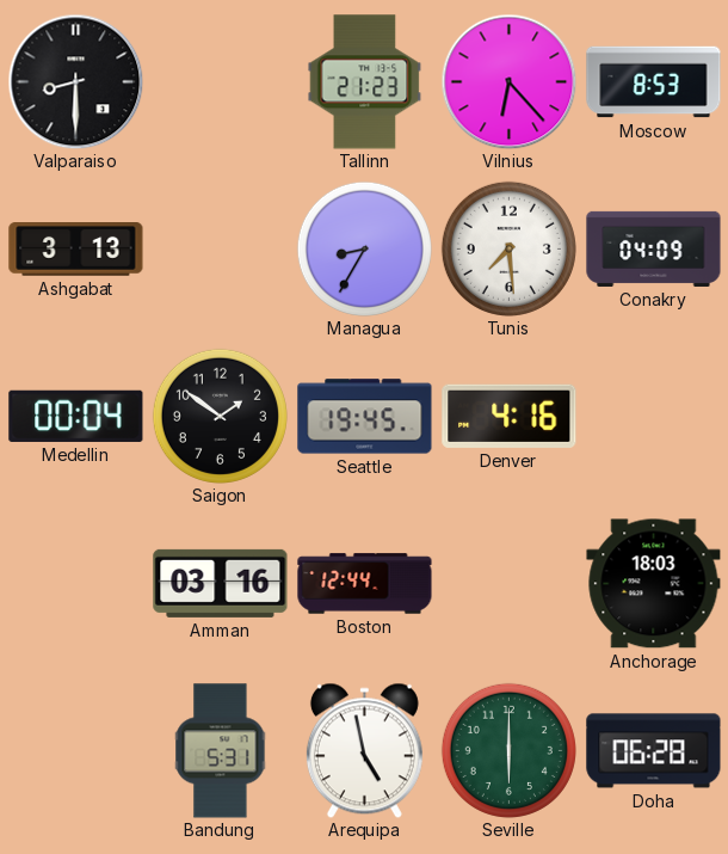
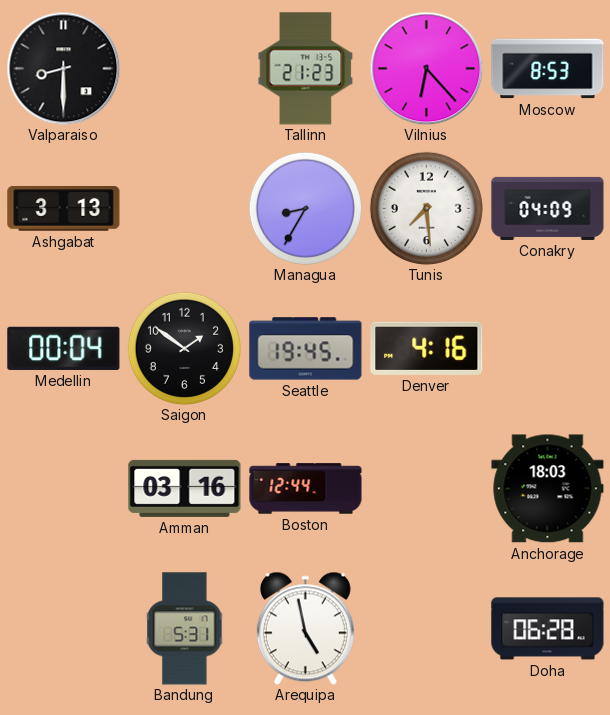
Seville: 6:00 -> none
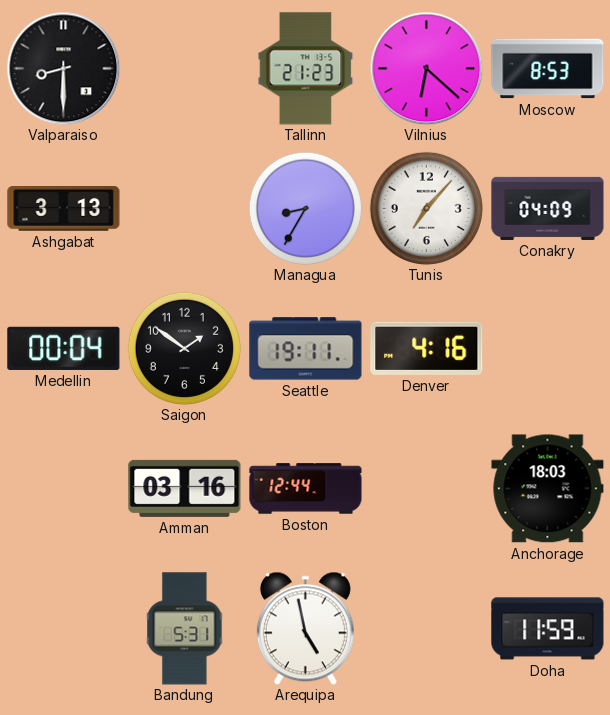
Vilnius: 6:23 -> 6:22
Tunis: 7:29 -> 7:07
Seattle: 19:45 -> 19:11
Doha: 06:28 -> 11:59
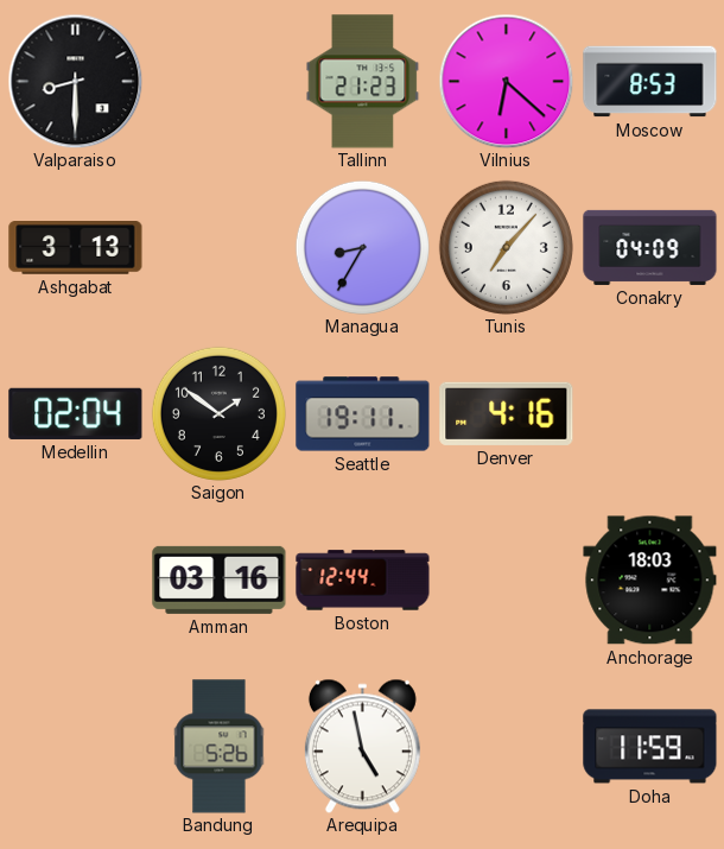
Medellin: 00:04 -> 02:04
Bandung: 5:31 -> 5:26
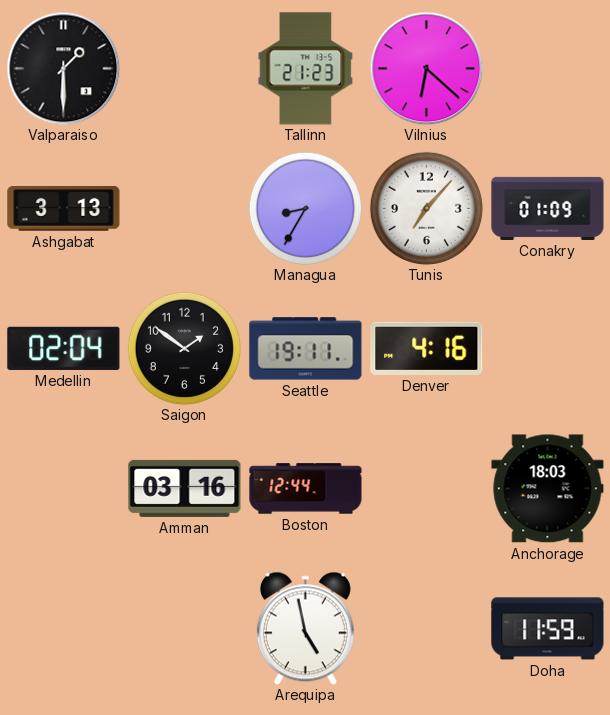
Valparaiso: 8:30 -> 1:30
Moscow: 8:53 -> none
Conakry: 04:09 -> 01:09
Bandung: 5:26 -> none
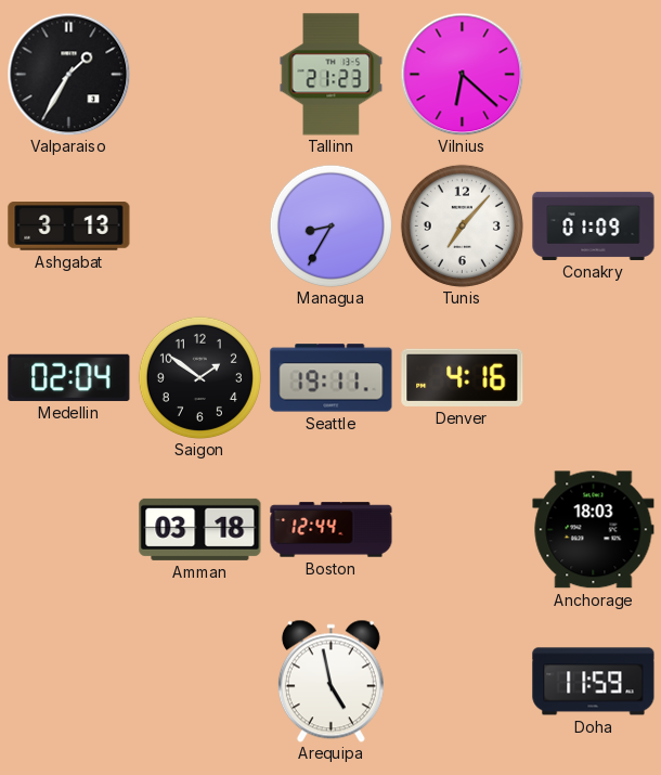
Valparaiso: 1:30 -> 1:35
Amman: 03:16 -> 03:18
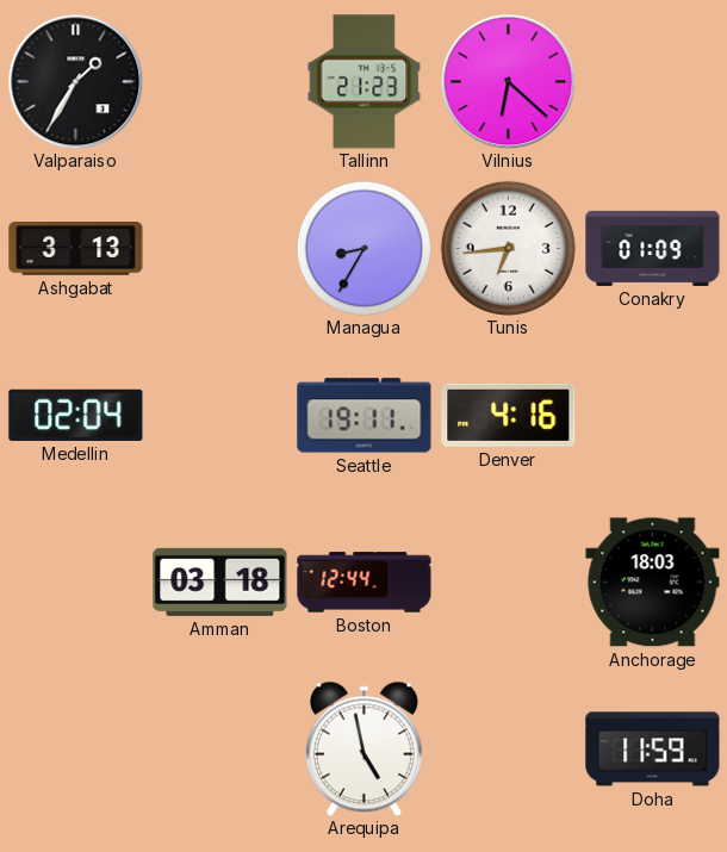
Tunis: 7:07 -> 6:44
Saigon: 1:51 -> none
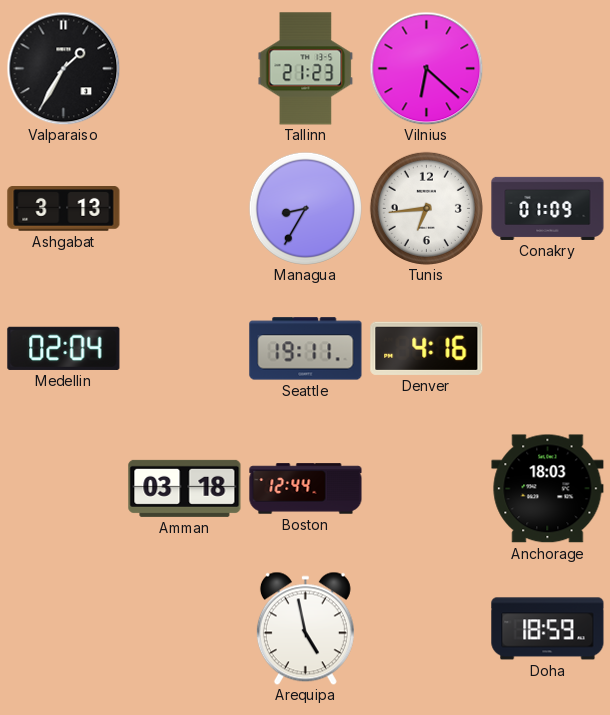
Doha: 11:59 -> 18:59
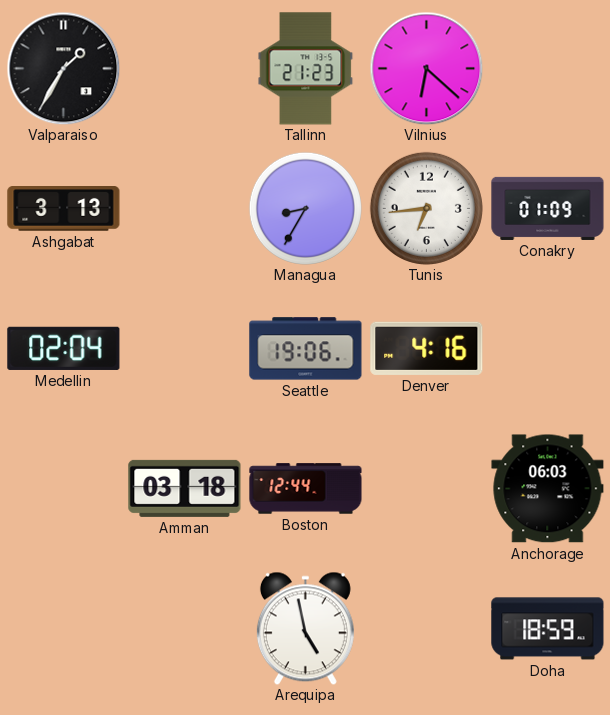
Seattle: 19:11 -> 19:06
Anchorage: 18:03 -> 06:03
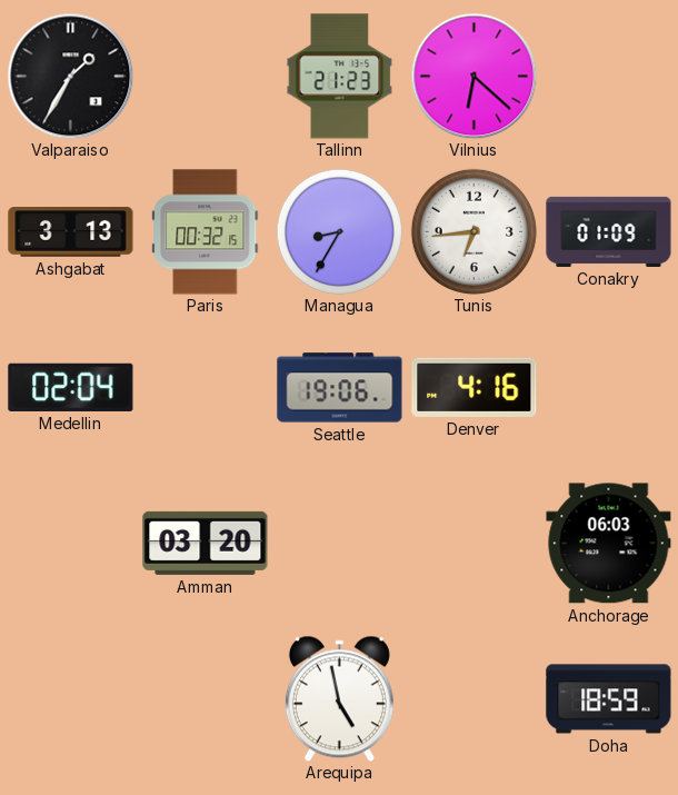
Paris: none -> 00:32
Amman: 03:18 -> 03:20
Boston: 12:44 -> none
